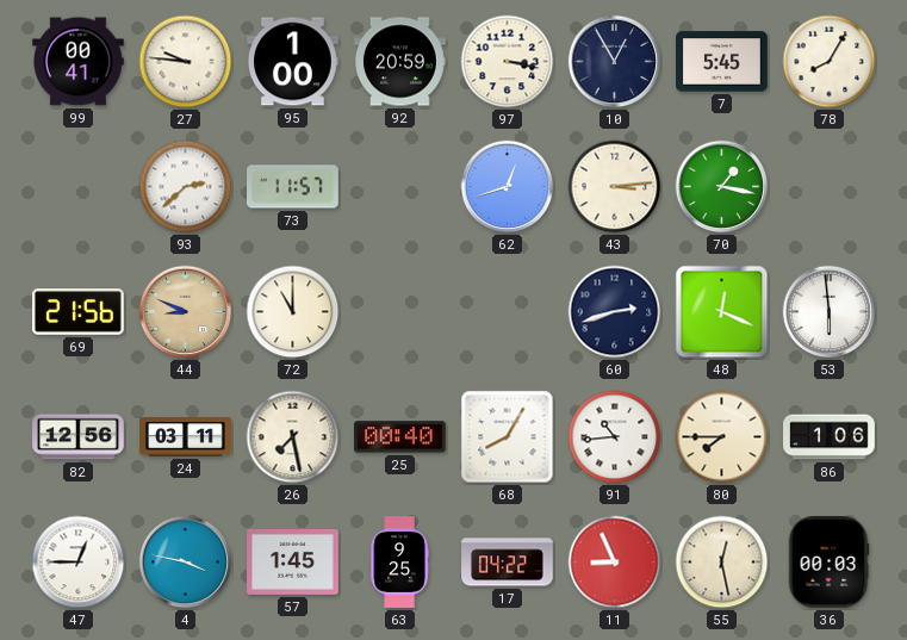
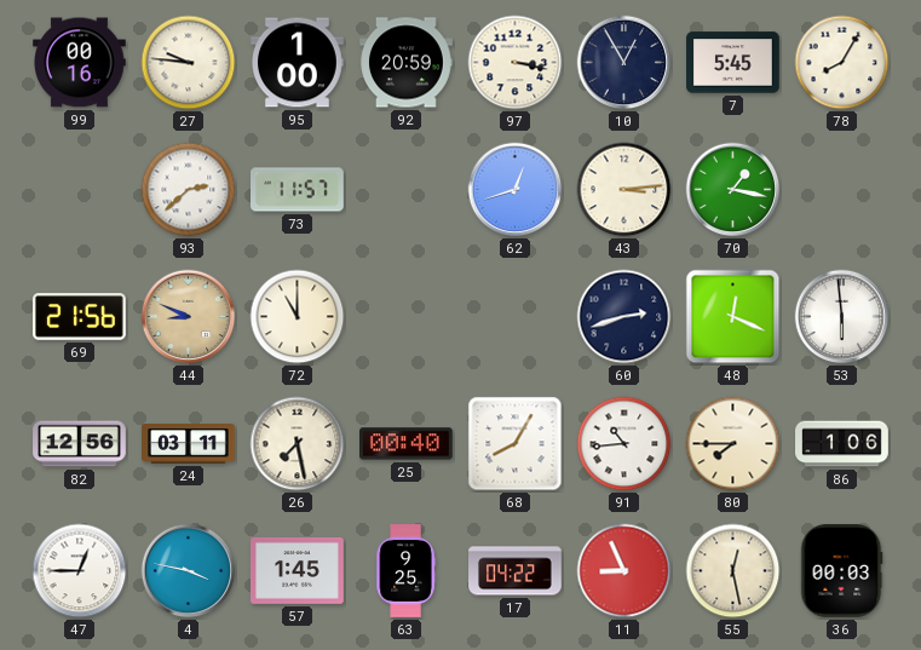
99: 00:41 -> 00:16
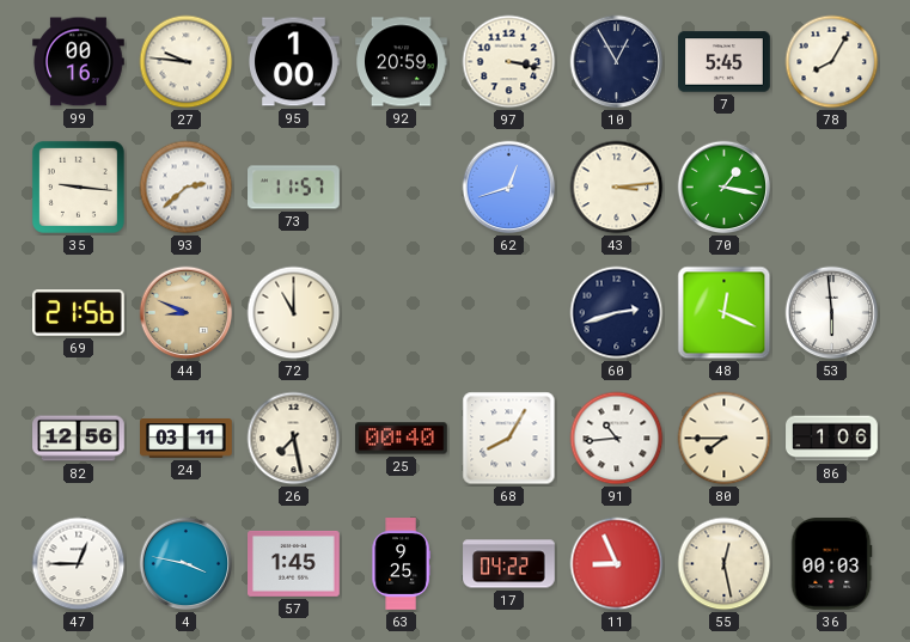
35: none -> 9:16
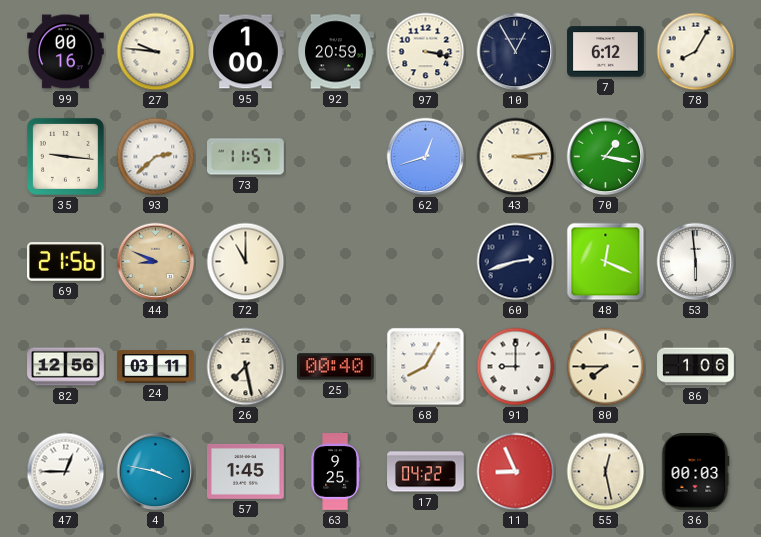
7: 5:45 -> 6:12
91: 10:44 -> 9:00
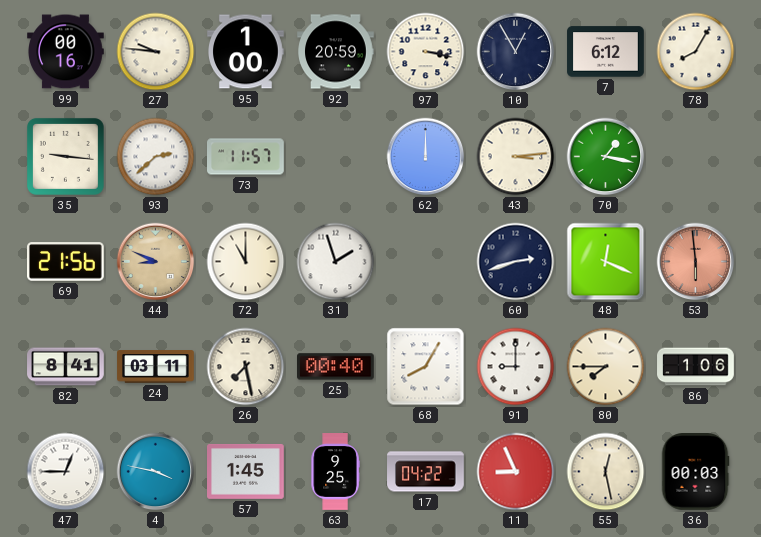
62: 12:42 -> 12:00
31: none -> 1:57
53 dial: white -> salmon
82: 12:56 -> 8:41
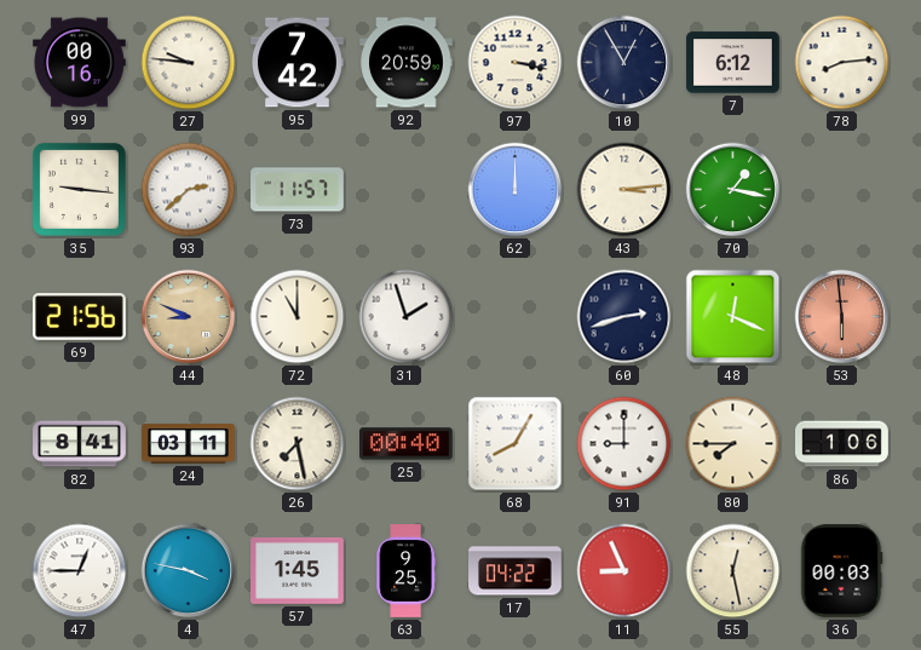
95: 1:00 -> 7:42
78: 8:05 -> 8:14
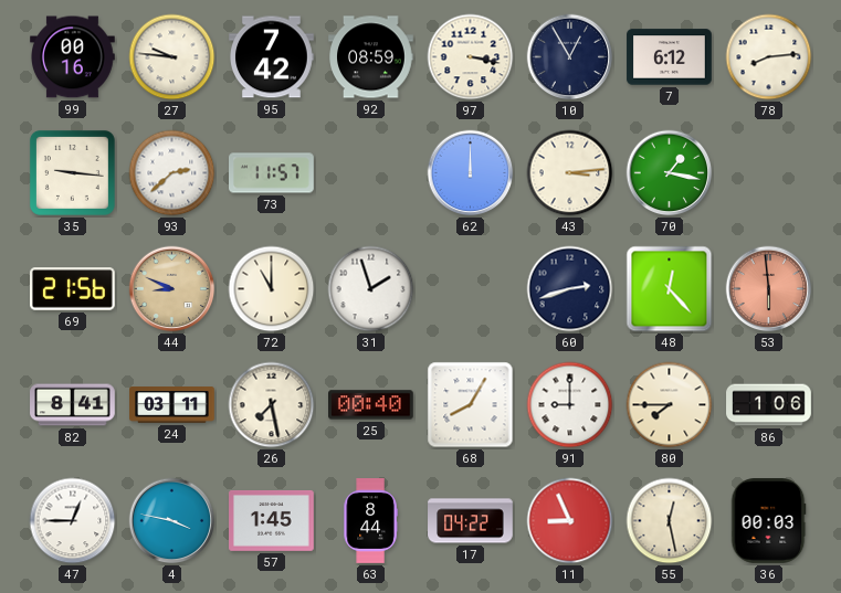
92: 20:59 -> 08:59
48: 12:19 -> 12:23
63: 9:25 -> 8:44
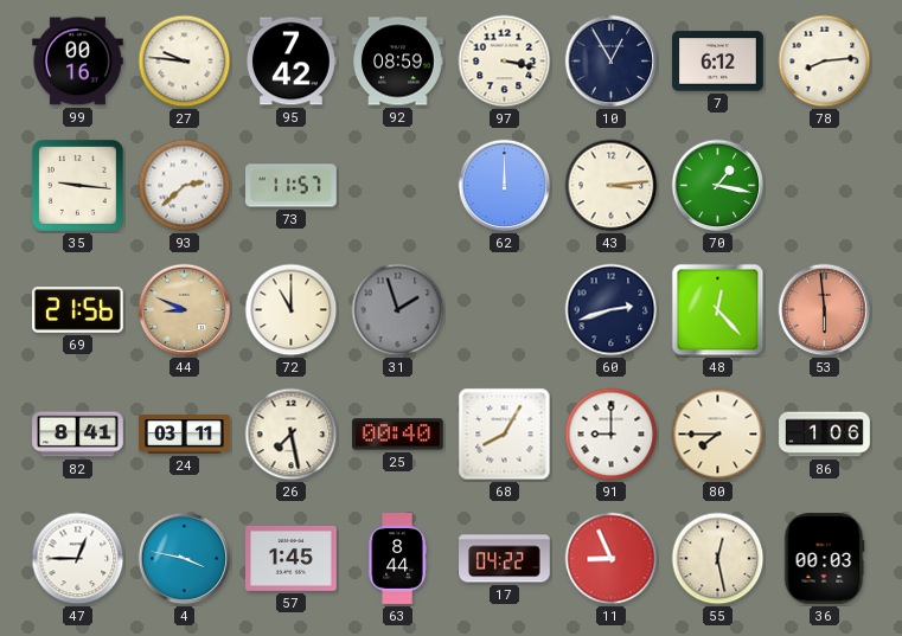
31 dial: white -> grey
